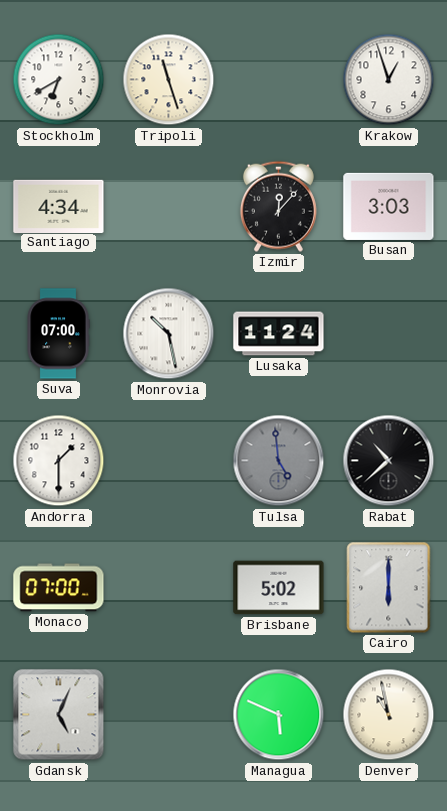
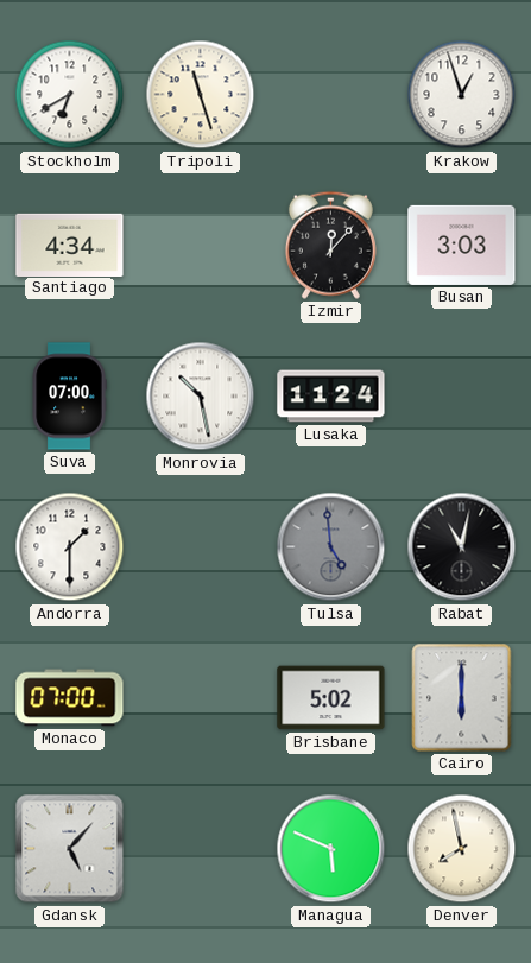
Rabat: 10:38 -> 11:02
Gdansk: 5:04 -> 5:07
Denver: 10:58 -> 7:58
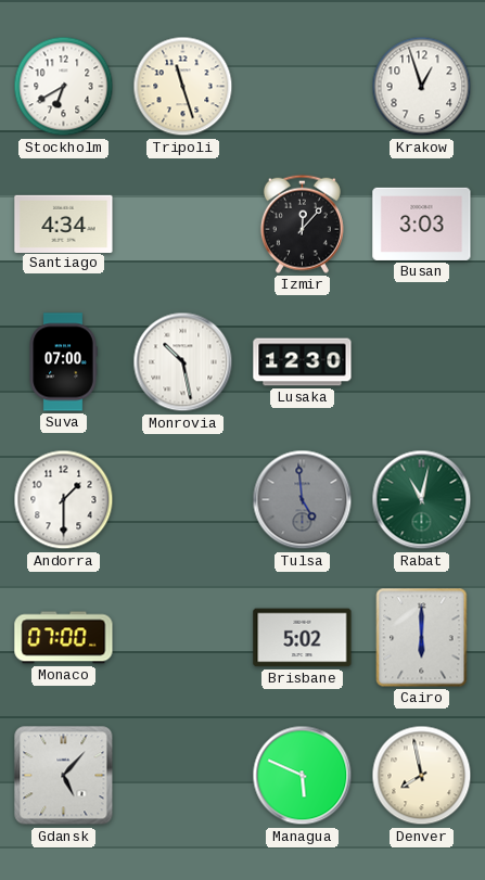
Lusaka: 11:24 -> 12:30
Rabat dial: black -> green
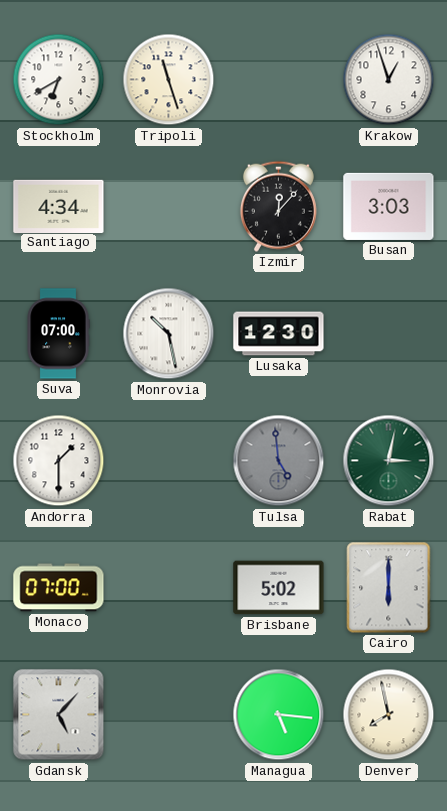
Rabat: 11:02 -> 3:02
Managua: 5:49 -> 5:16
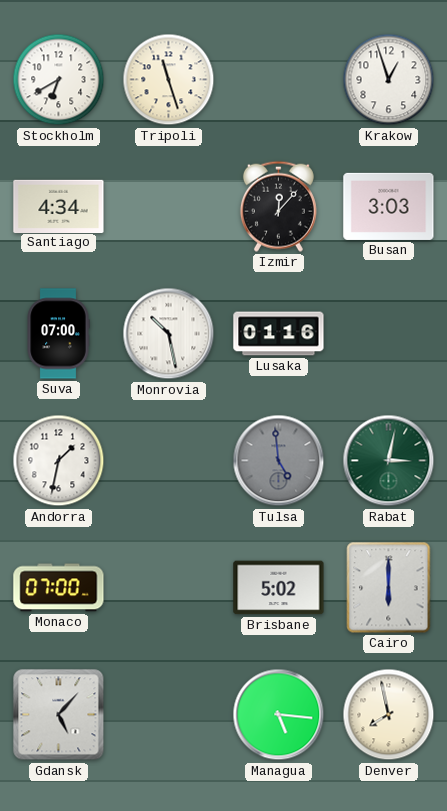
Lusaka: 12:30 -> 01:16
Andorra: 1:30 -> 1:32
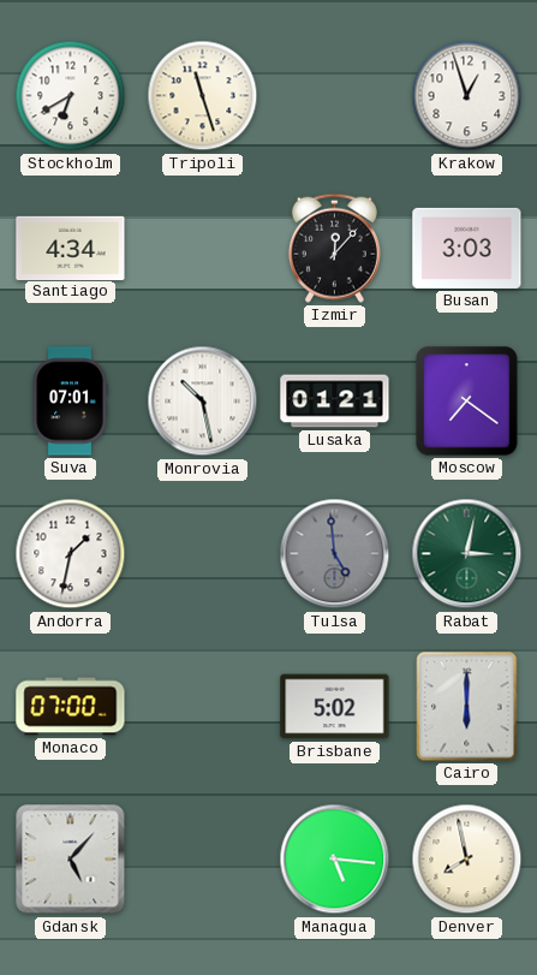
Suva: 07:00 -> 07:01
Lusaka: 01:16 -> 01:21
Moscow: none -> 7:21
